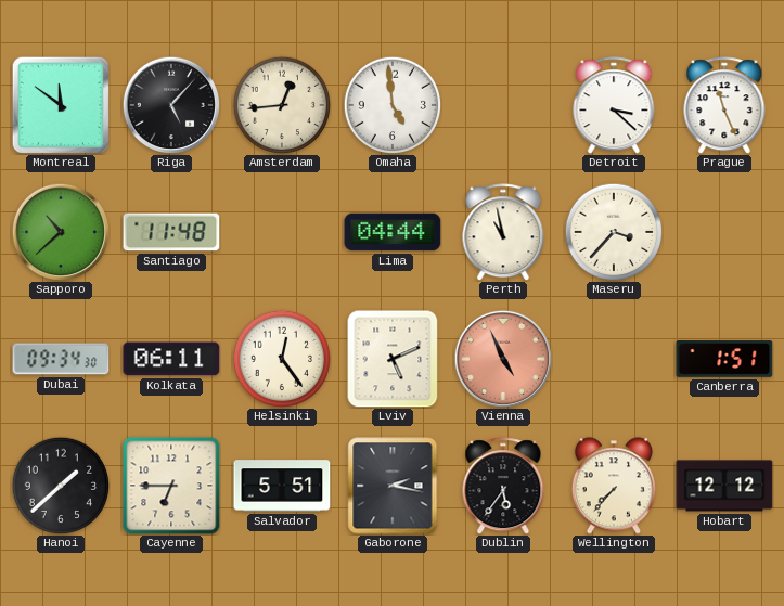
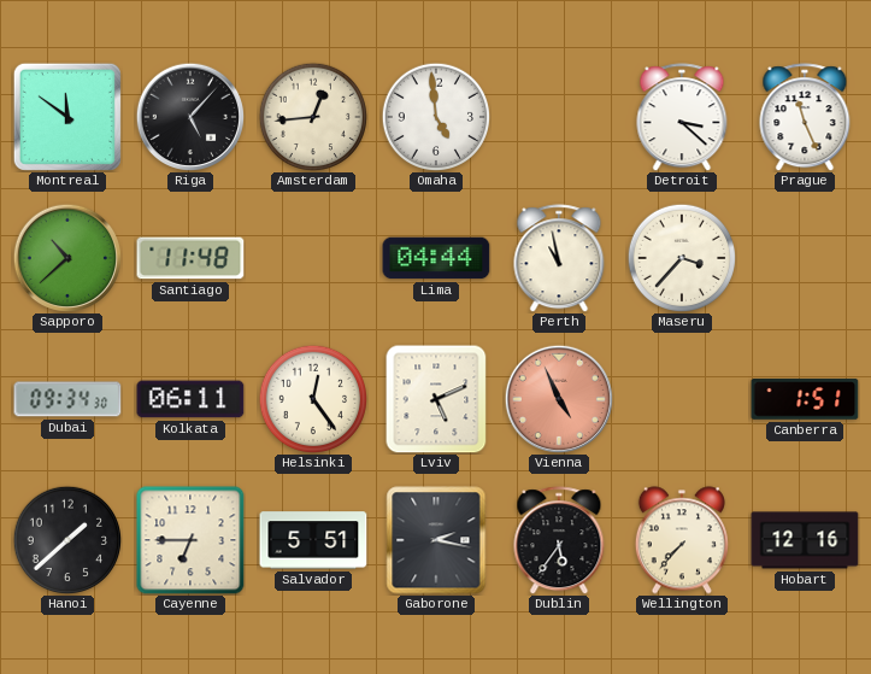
Hobart: 12:12 -> 12:16
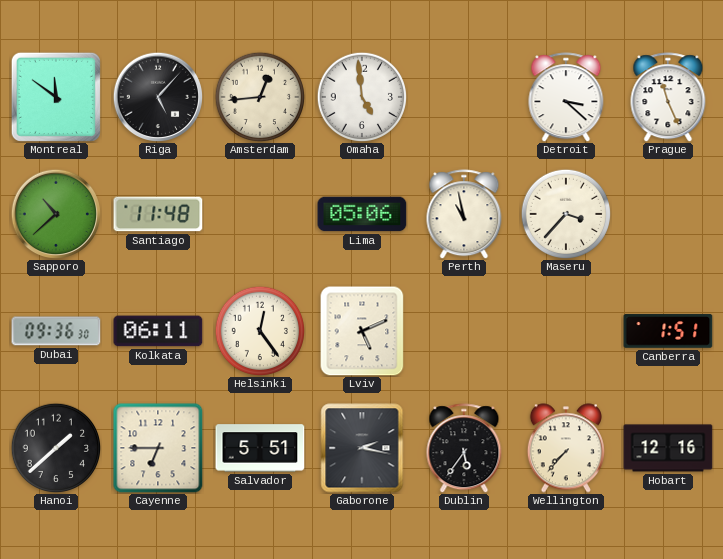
Lima: 04:44 -> 05:06
Dubai: 09:34 -> 09:36
Vienna: 4:56 -> none
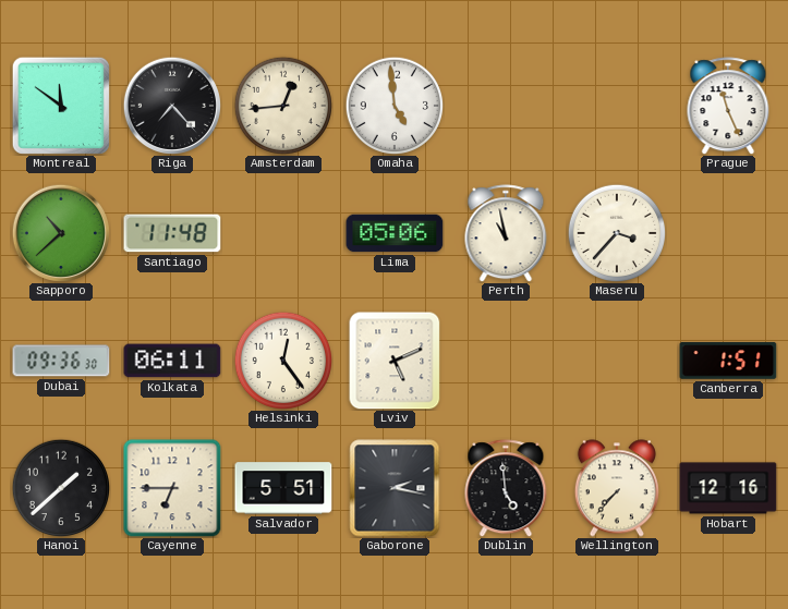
Riga: 5:07 -> 7:23
Detroit: 3:22 -> none
Dublin: 5:36 -> 4:59
